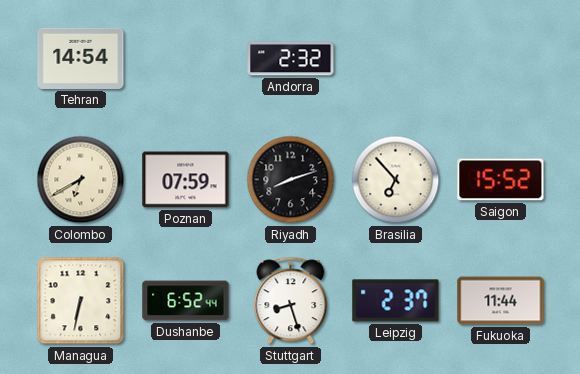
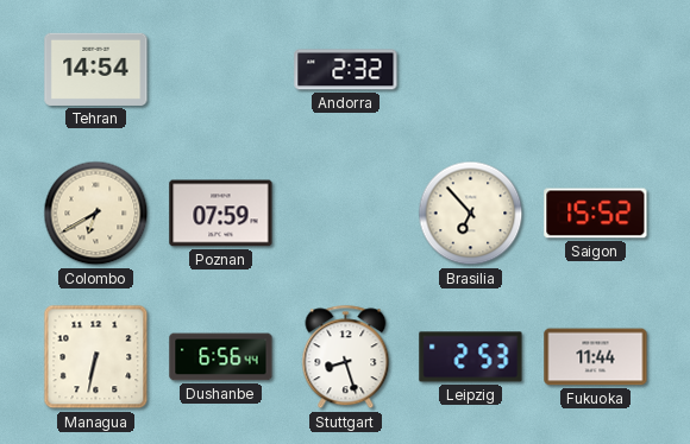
Riyadh: 8:12 -> none
Dushanbe: 6:52 -> 6:56
Leipzig: 2:37 -> 2:53
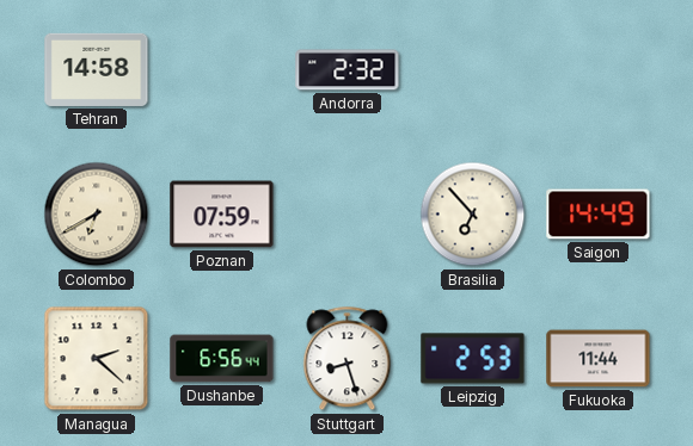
Tehran: 14:54 -> 14:58
Saigon: 15:52 -> 14:49
Managua: 6:32 -> 2:22
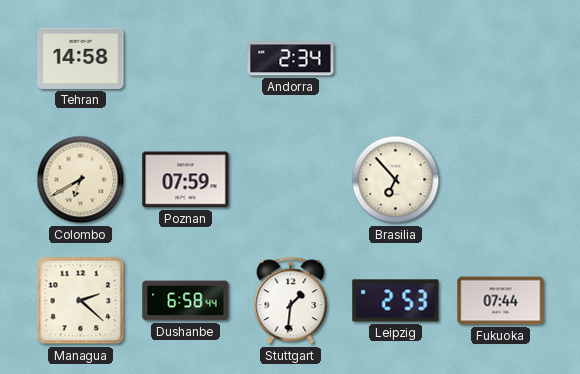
Andorra: 2:32 -> 2:34
Saigon: 14:49 -> none
Dushanbe: 6:56 -> 6:58
Stuttgart: 8:27 -> 1:31
Fukuoka: 11:44 -> 07:44
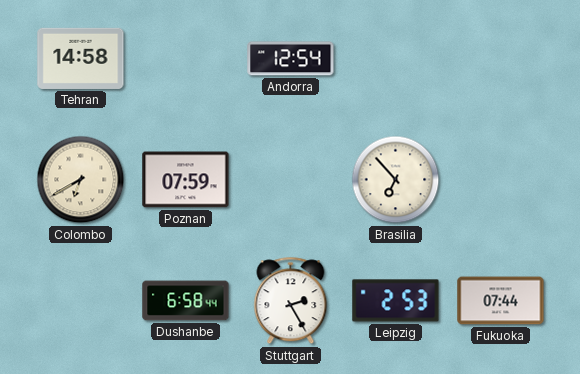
Andorra: 2:34 -> 12:54
Managua: 2:22 -> none
Stuttgart: 1:31 -> 2:25
